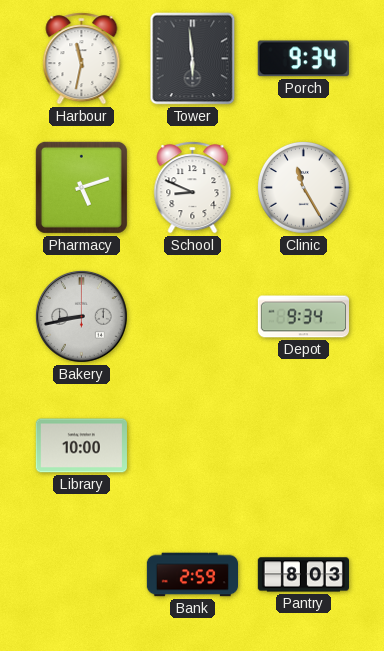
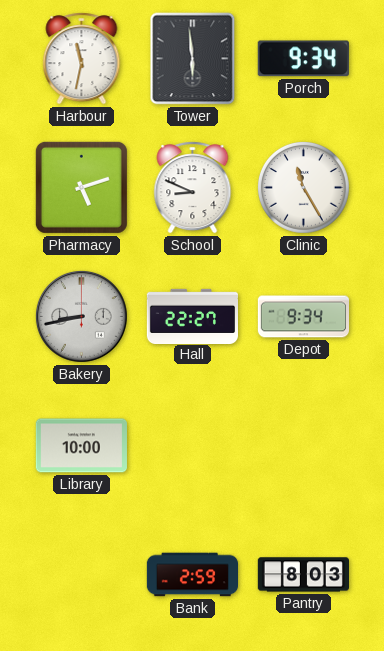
Hall: none -> 22:27
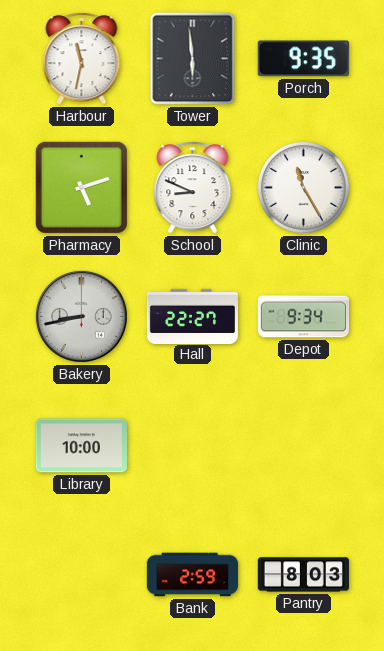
Porch: 9:34 -> 9:35
